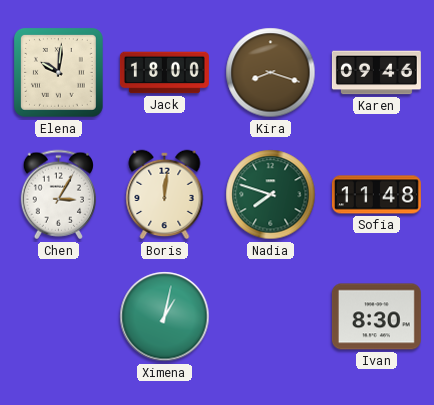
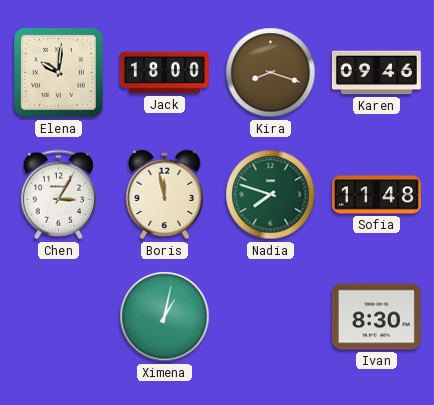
Boris: 12:01 -> 11:58
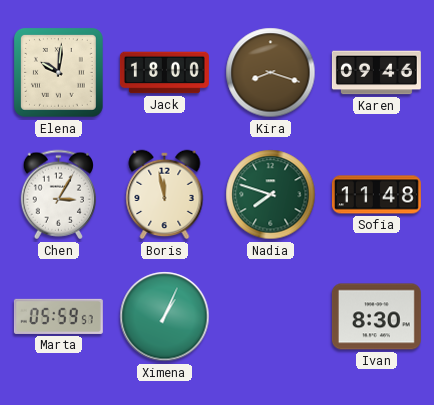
Marta: none -> 05:59
Ximena: 1:02 -> 1:04
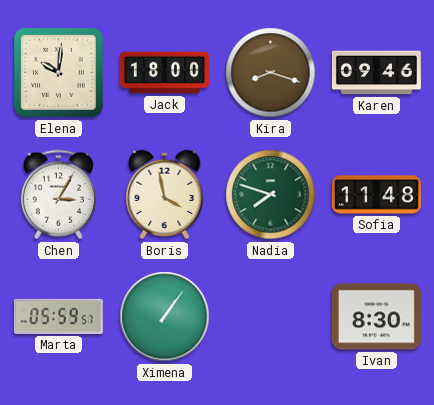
Boris: 11:58 -> 3:58
Ximena: 1:04 -> 1:06
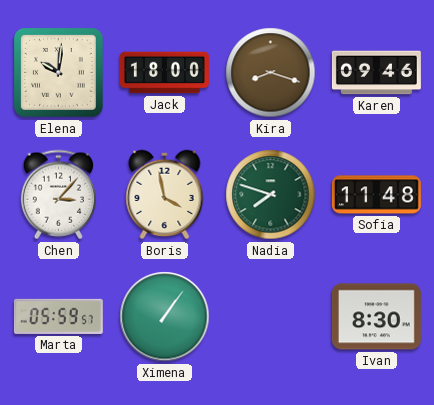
Chen: 3:05 -> 3:07
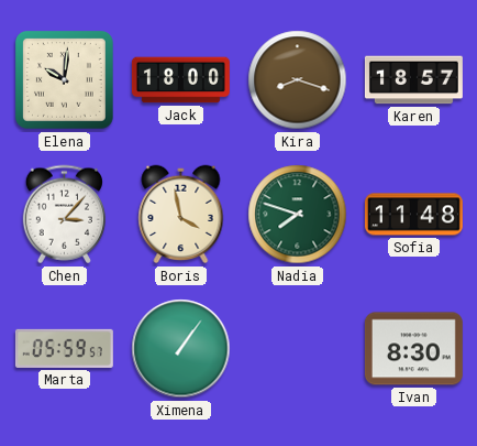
Karen: 09:46 -> 18:57
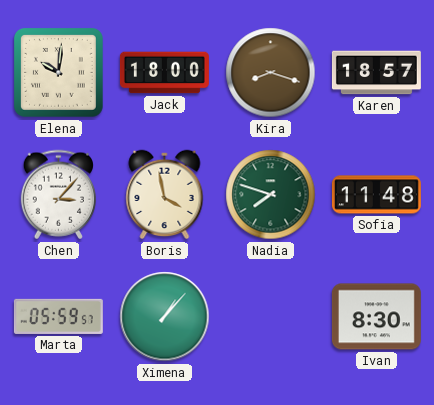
Ximena: 1:06 -> 1:07
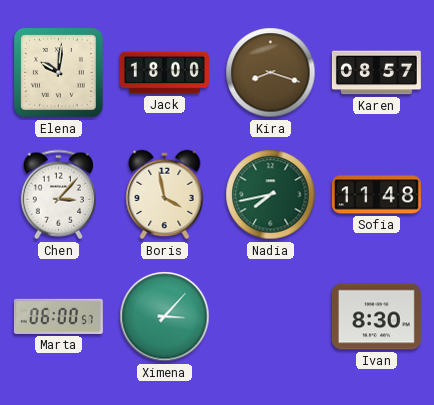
Karen: 18:57 -> 08:57
Nadia: 7:48 -> 7:43
Marta: 05:59 -> 06:00
Ximena: 1:07 -> 3:07
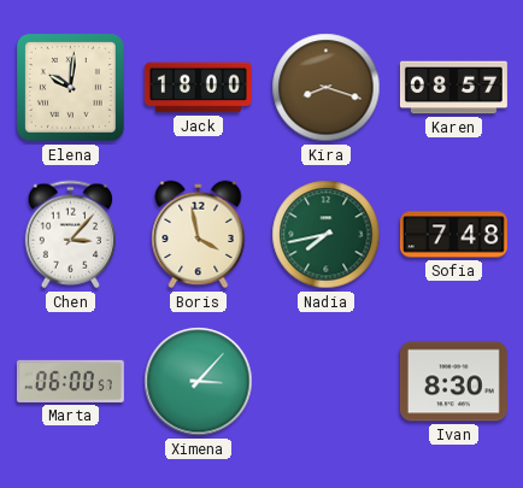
Sofia: 11:48 -> 7:48
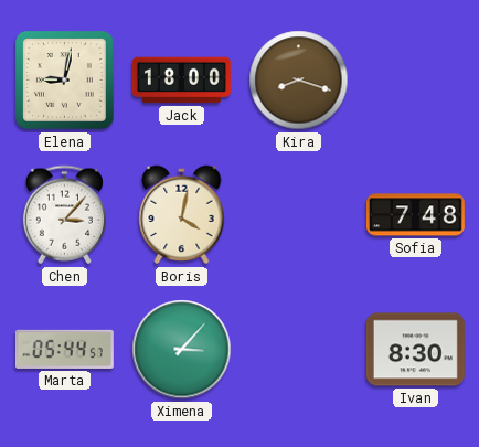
Elena: 10:01 -> 9:02
Karen: 08:57 -> none
Boris: 3:58 -> 4:02
Nadia: 7:43 -> none
Marta: 06:00 -> 05:44
